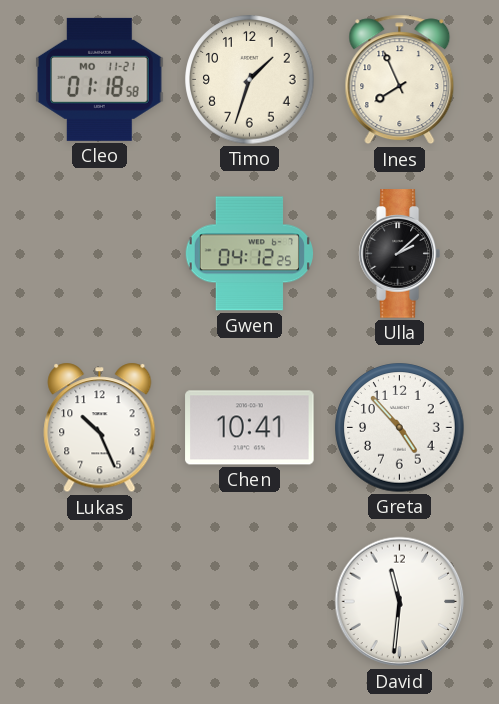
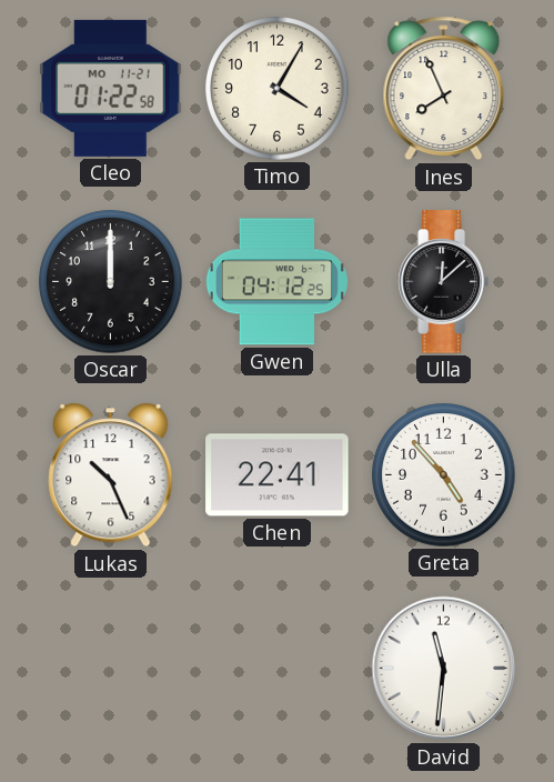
Cleo: 01:18 -> 01:22
Timo: 1:33 -> 4:05
Oscar: none -> 12:00
Ulla: 2:08 -> 12:08
Chen: 10:41 -> 22:41
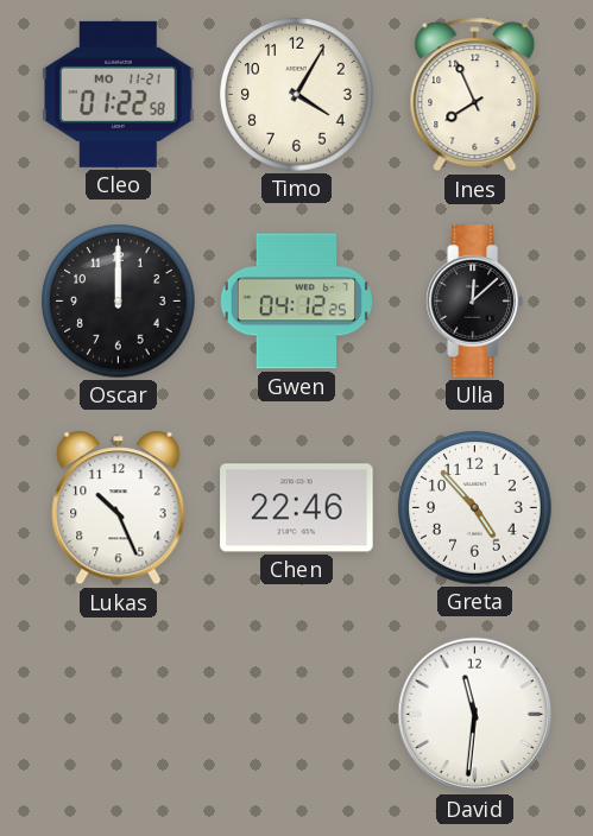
Chen: 22:41 -> 22:46
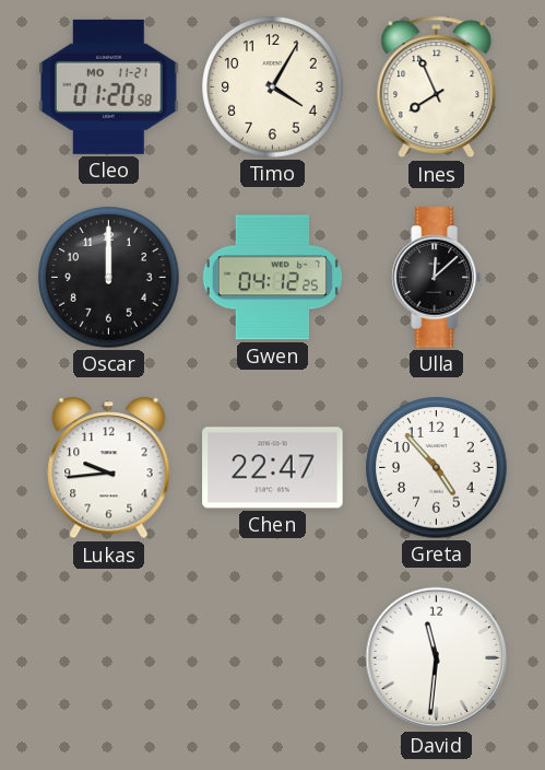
Cleo: 01:22 -> 01:20
Lukas: 10:26 -> 9:44
Chen: 22:46 -> 22:47
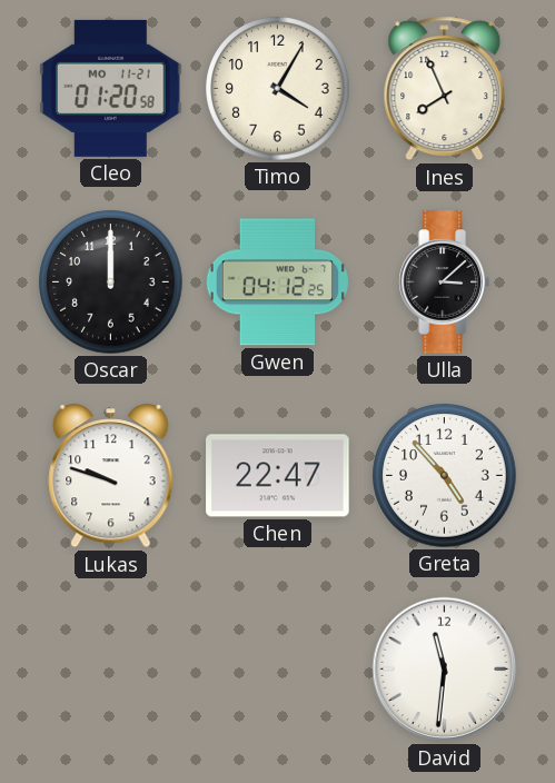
Ulla: 12:08 -> 3:08
Lukas: 9:44 -> 9:48
